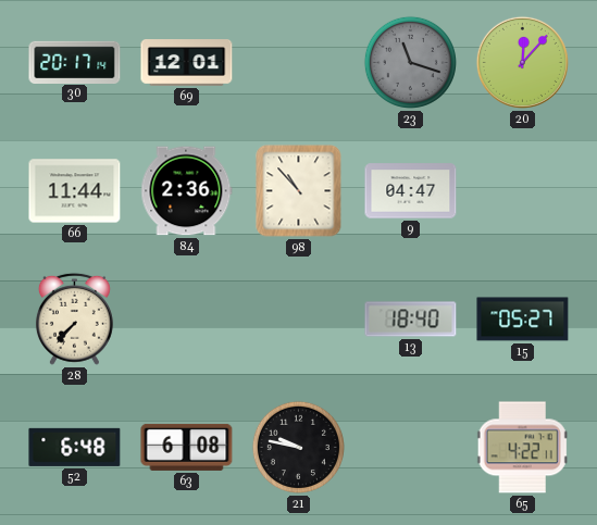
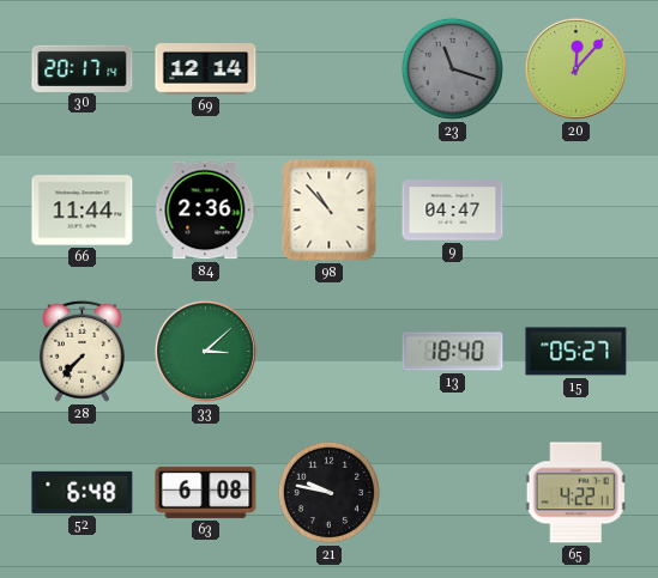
69: 12:01 -> 12:14
33: none -> 3:08
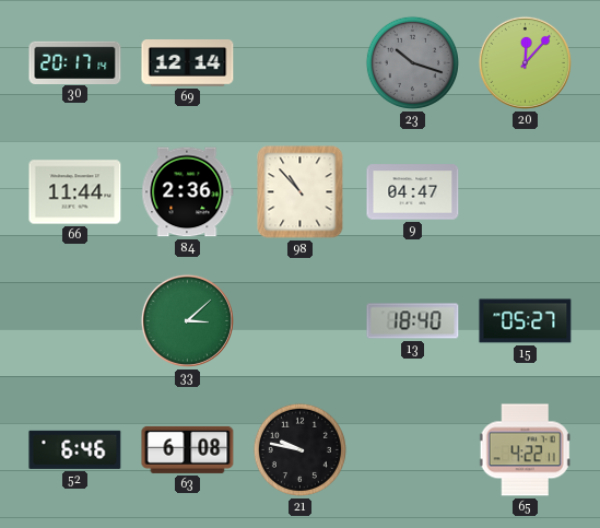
23: 11:18 -> 10:18
28: 7:37 -> none
52: 6:48 -> 6:46
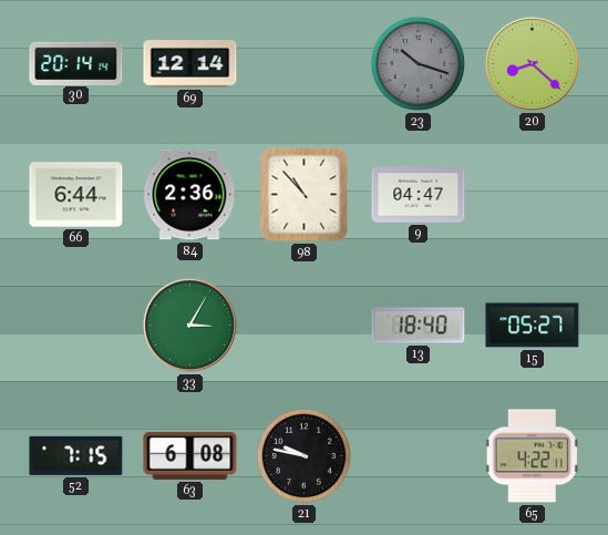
30: 20:17 -> 20:14
20: 12:07 -> 8:22
66: 11:44 -> 6:44
33: 3:08 -> 3:05
52: 6:46 -> 7:15
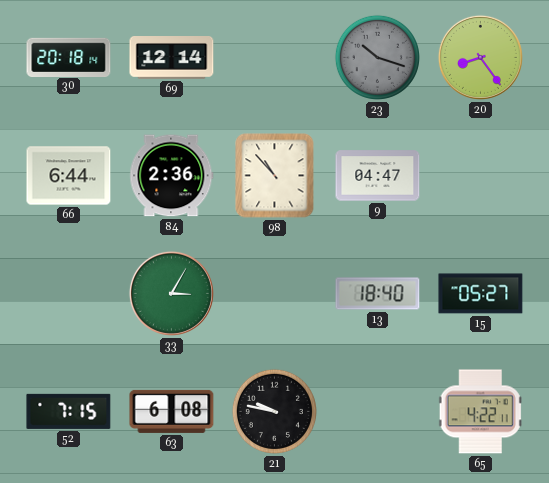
30: 20:14 -> 20:18
20: 8:22 -> 8:24
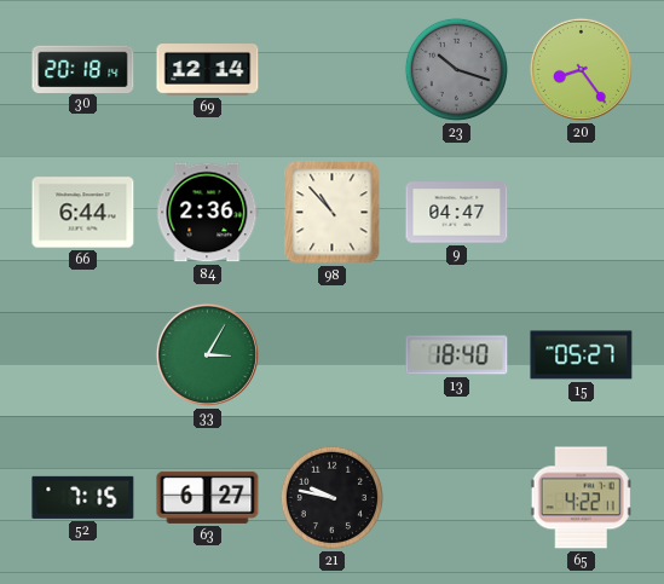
63: 6:08 -> 6:27
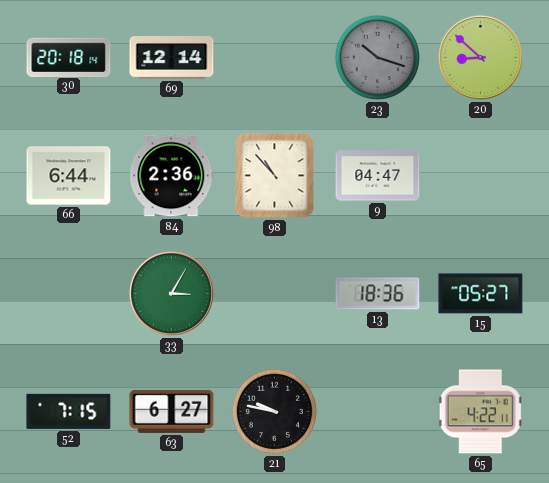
20: 8:24 -> 8:52
13: 18:40 -> 18:36
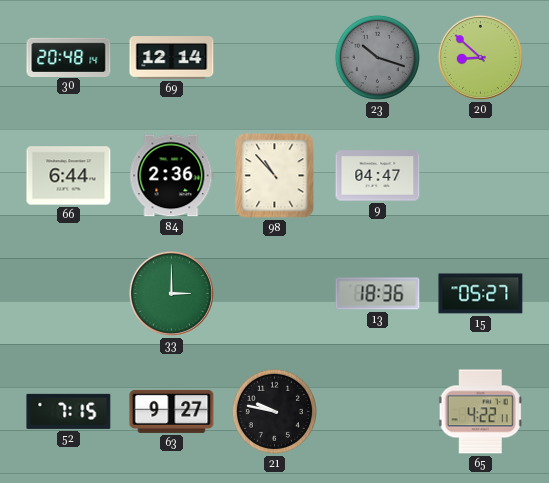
30: 20:18 -> 20:48
33: 3:05 -> 3:00
63: 6:27 -> 9:27
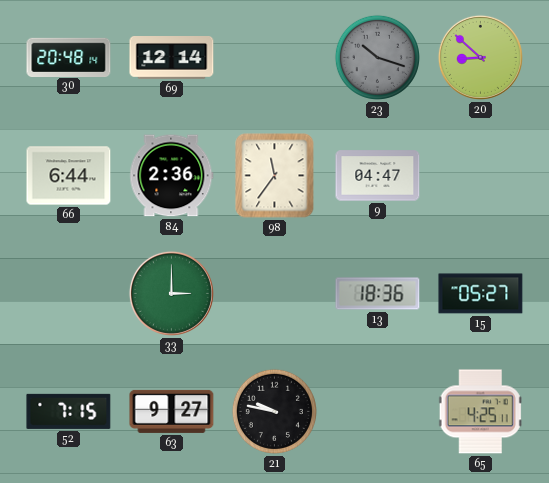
98: 10:53 -> 11:36
65: 4:22 -> 4:25
